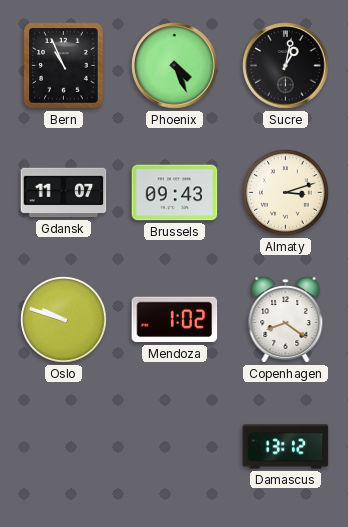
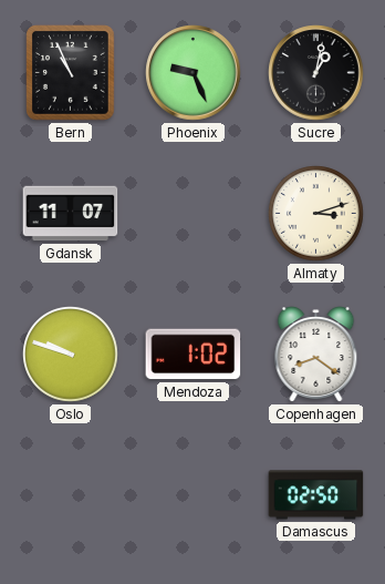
Phoenix: 4:26 -> 9:26
Brussels: 09:43 -> none
Damascus: 13:12 -> 02:50
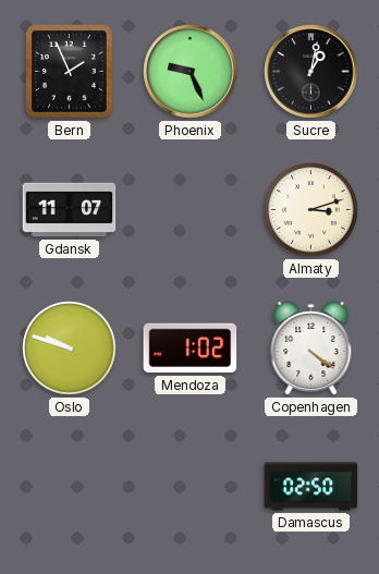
Bern: 10:56 -> 1:56
Copenhagen: 8:21 -> 4:21
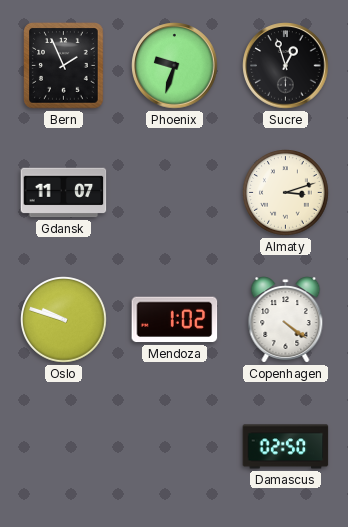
Phoenix: 9:26 -> 9:33
Sucre: 1:02 -> 12:57
